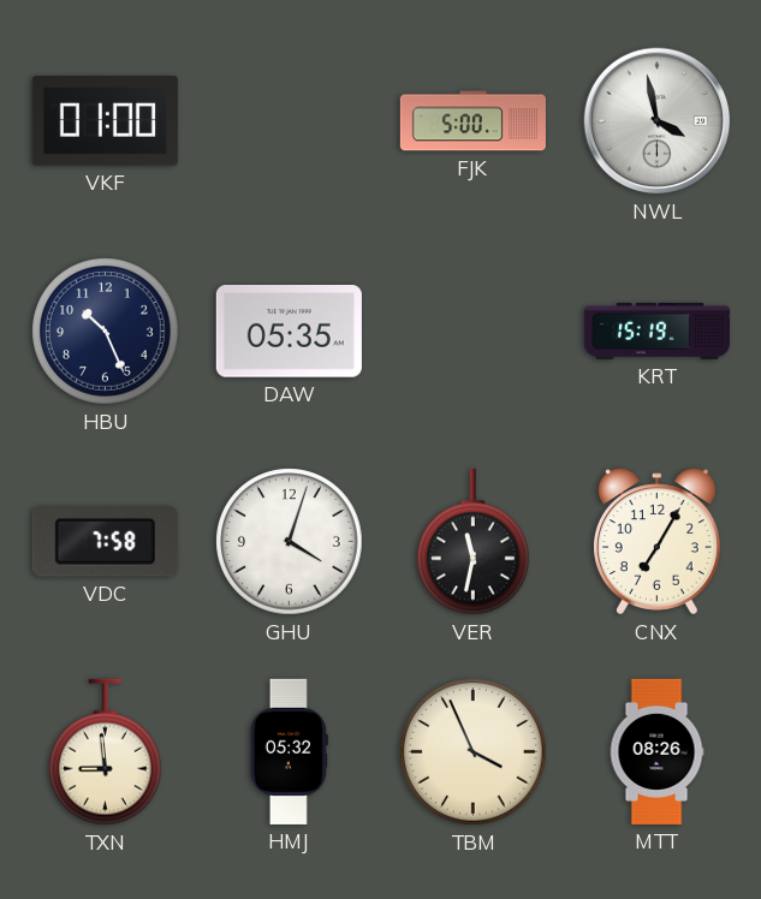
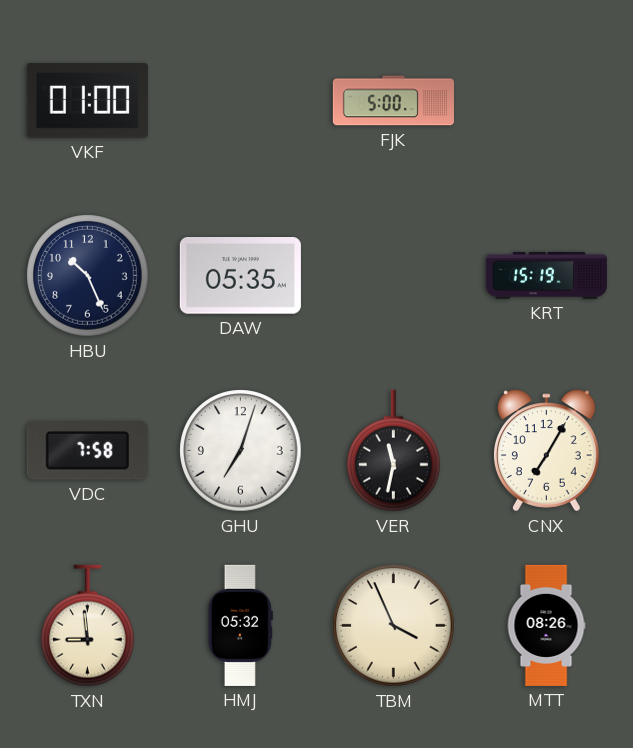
NWL: 3:58 -> none
GHU: 4:03 -> 7:03
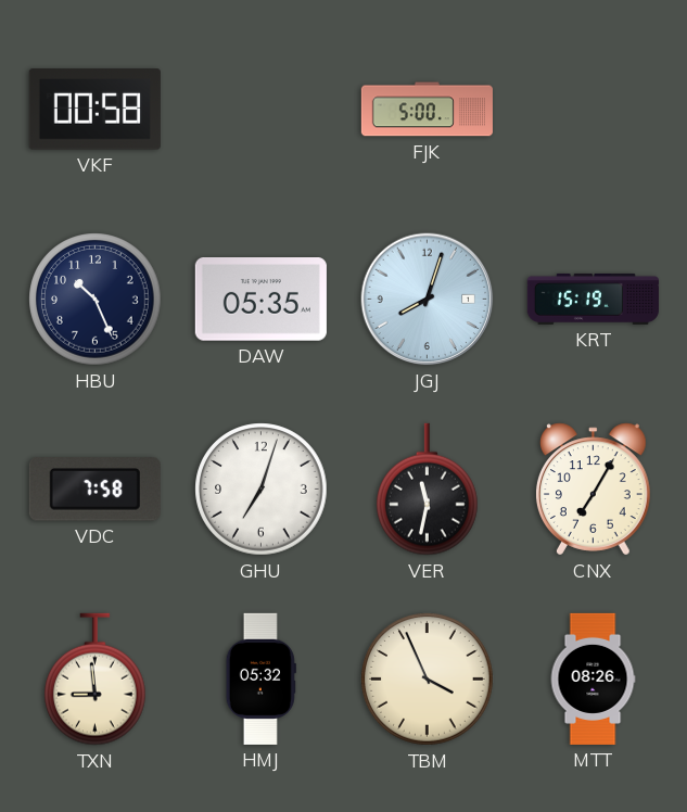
VKF: 01:00 -> 00:58
JGJ: none -> 8:03
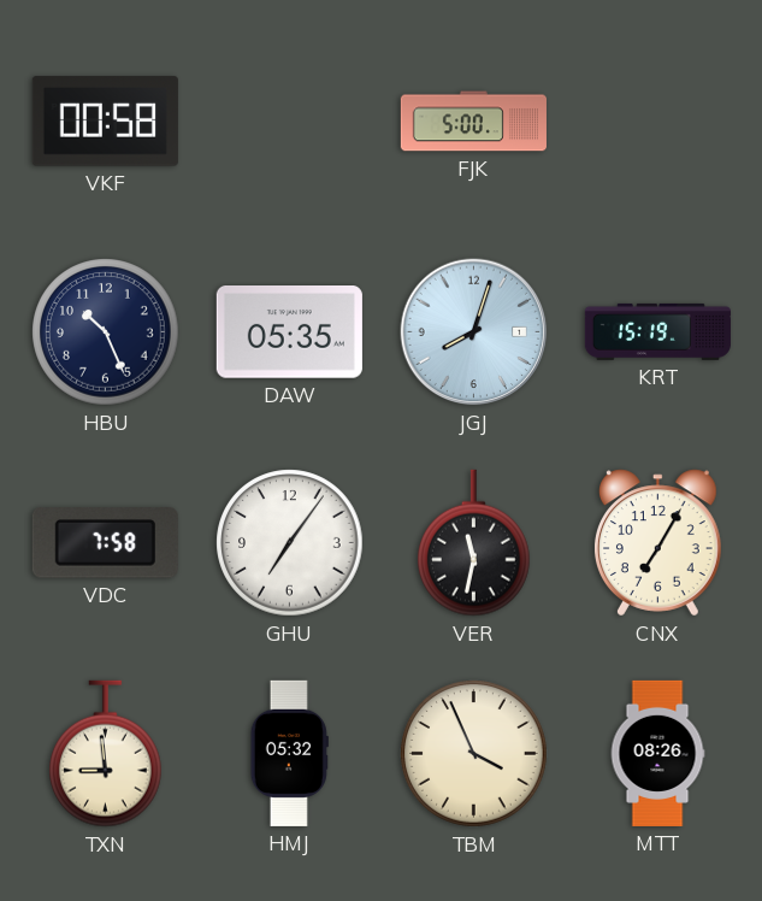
GHU: 7:03 -> 7:06
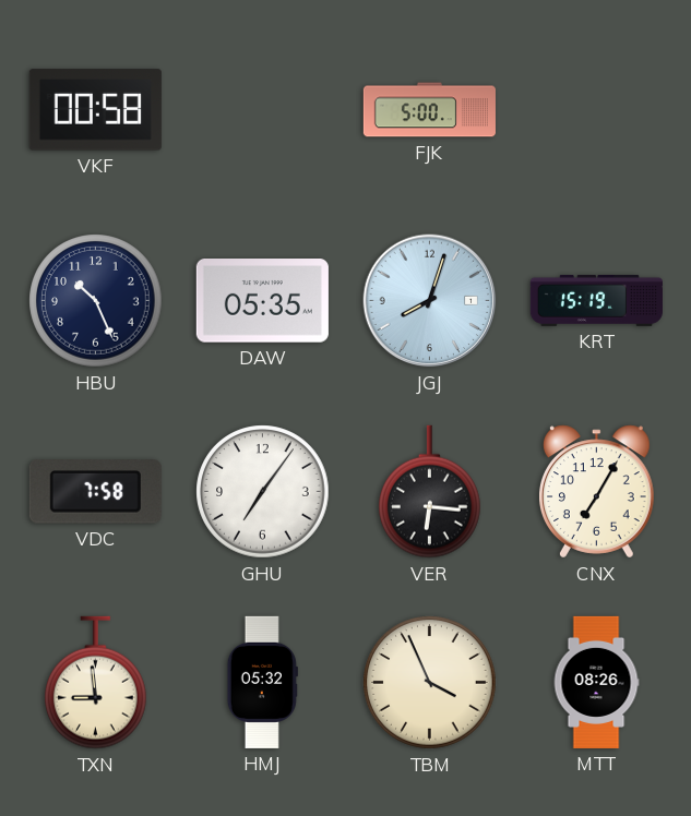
VER: 11:32 -> 6:16
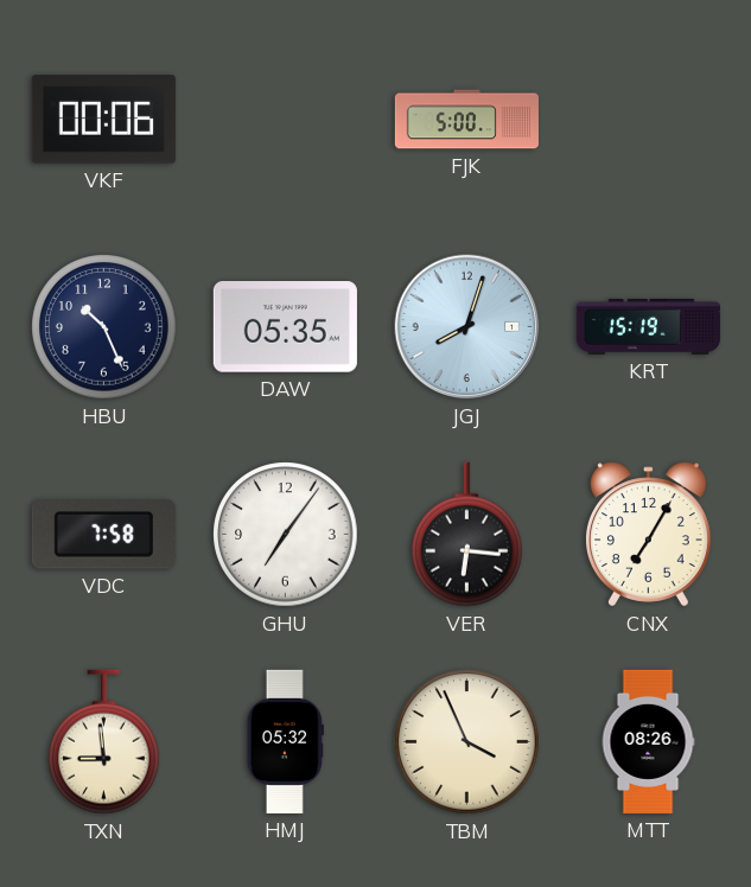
VKF: 00:58 -> 00:06
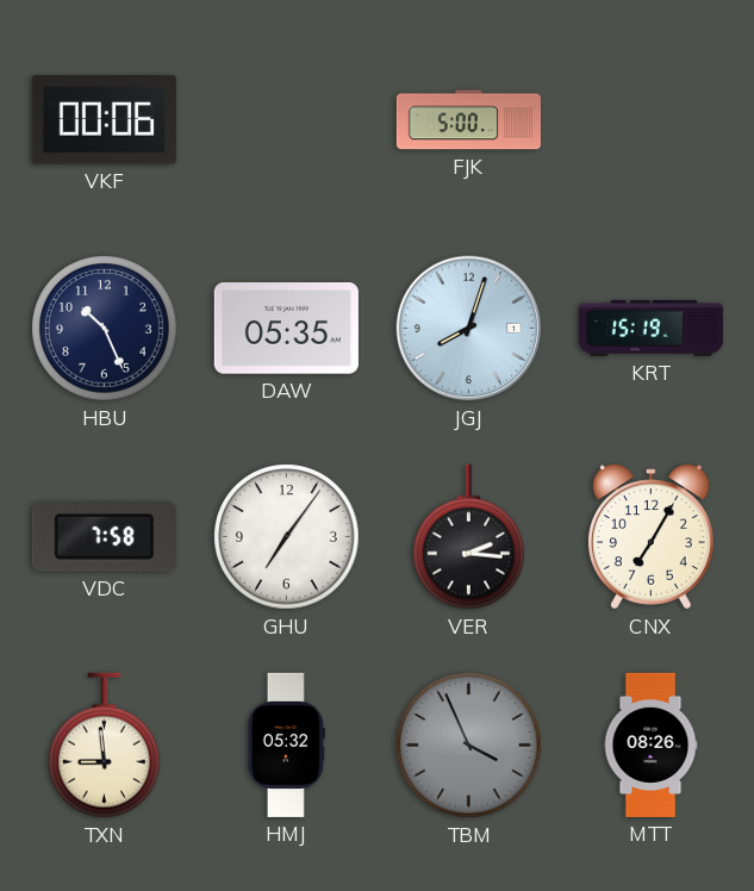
VER: 6:16 -> 2:16
TBM dial: cream -> grey
